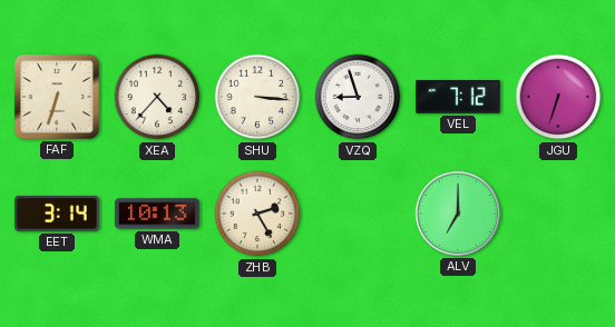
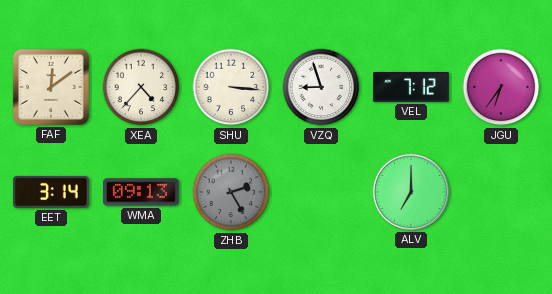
FAF: 6:33 -> 12:09
JGU: 6:33 -> 6:36
WMA: 10:13 -> 09:13
ZHB dial: cream -> grey
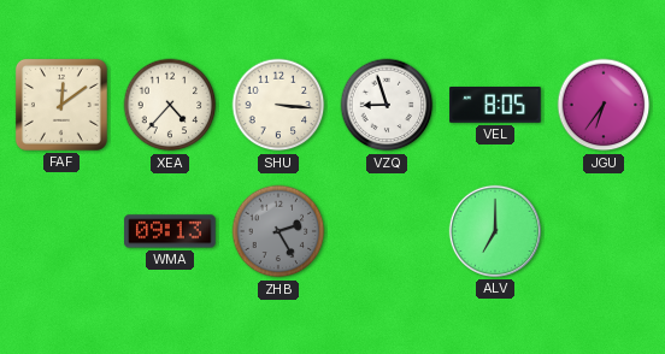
VEL: 7:12 -> 8:05
EET: 3:14 -> none
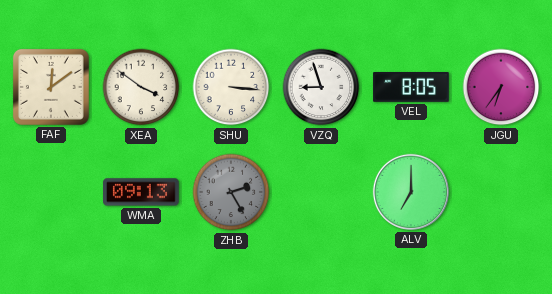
XEA: 4:37 -> 3:51
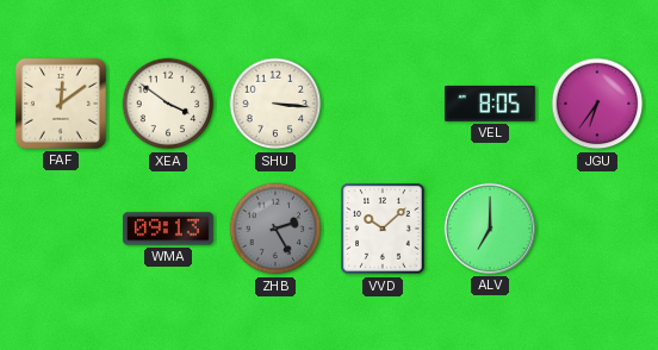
VZQ: 8:57 -> none
VVD: none -> 10:08
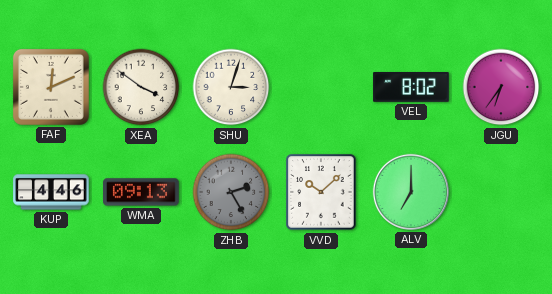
FAF: 12:09 -> 12:11
SHU: 3:16 -> 3:03
VEL: 8:05 -> 8:02
KUP: none -> 4:46
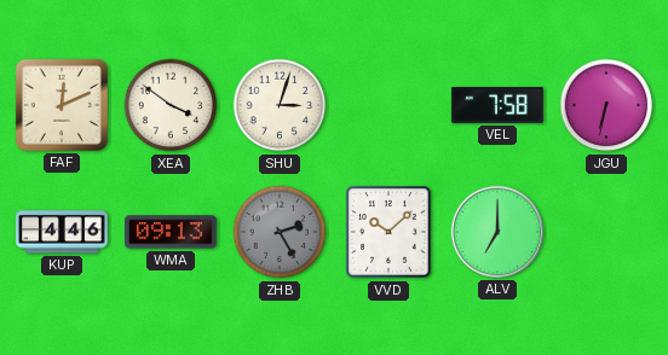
VEL: 8:02 -> 7:58
JGU: 6:36 -> 6:32
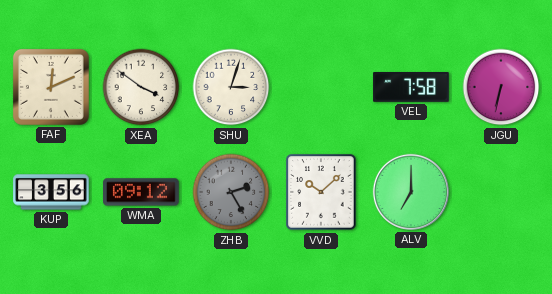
KUP: 4:46 -> 3:56
WMA: 09:13 -> 09:12
